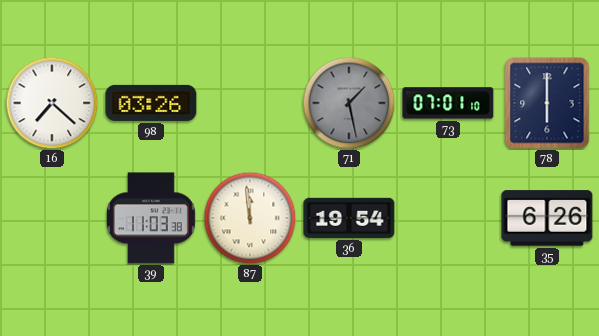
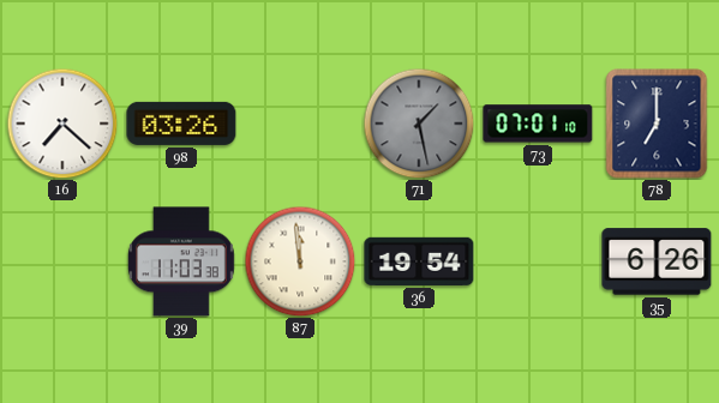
78: 6:00 -> 7:00
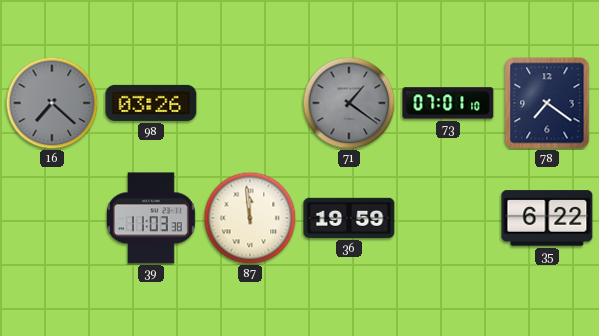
16 dial: white -> grey
71: 1:28 -> 1:21
78: 7:00 -> 7:21
36: 19:54 -> 19:59
35: 6:26 -> 6:22
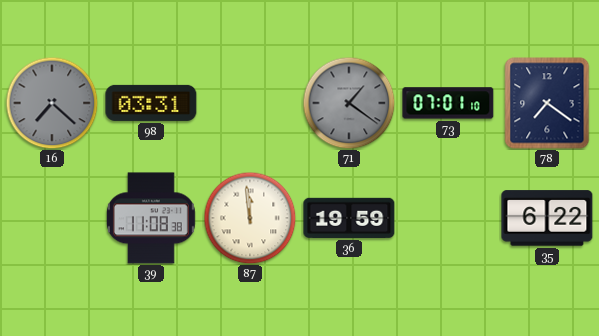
98: 03:26 -> 03:31
39: 11:03 -> 11:08
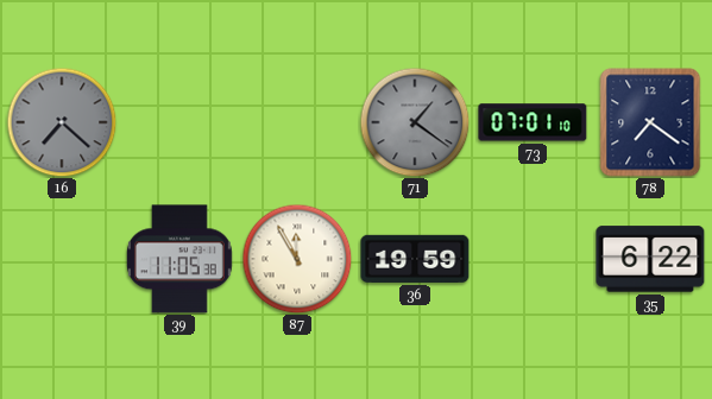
98: 03:31 -> none
39: 11:08 -> 11:05
87: 11:59 -> 11:55
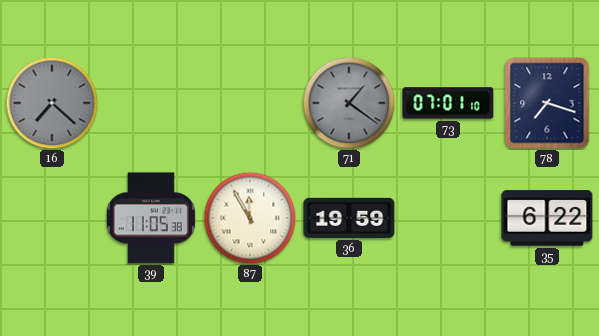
78: 7:21 -> 7:18
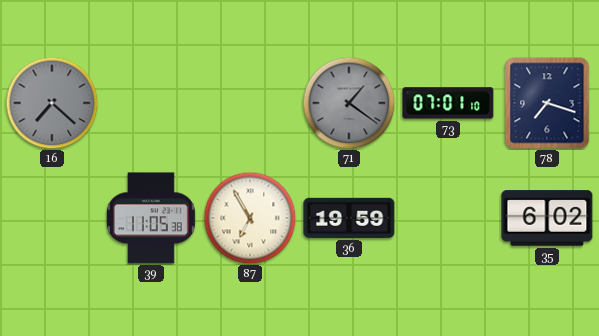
87: 11:55 -> 6:55
35: 6:22 -> 6:02
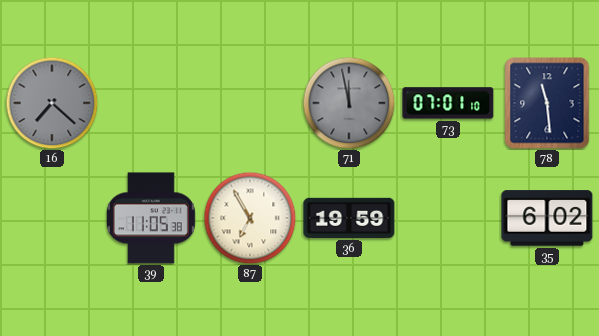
71: 1:21 -> 11:58
78: 7:18 -> 11:29
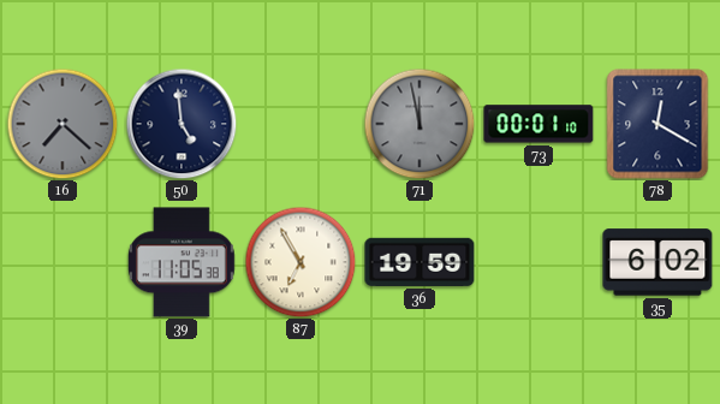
50: none -> 4:59
73: 07:01 -> 00:01
78: 11:29 -> 12:20
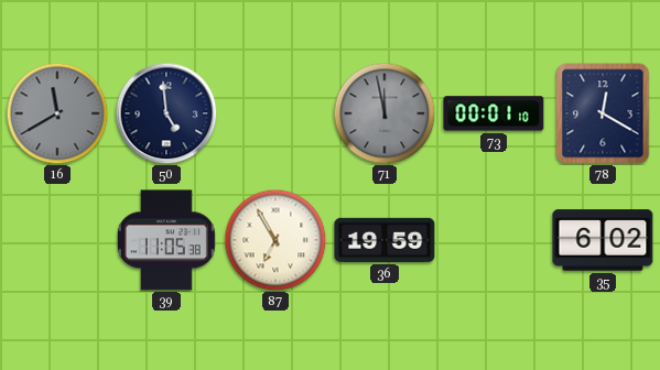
16: 7:22 -> 11:40
